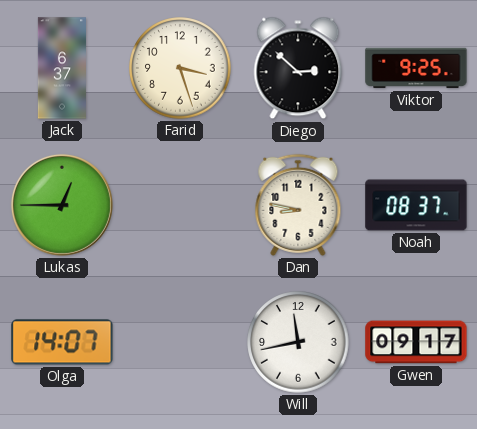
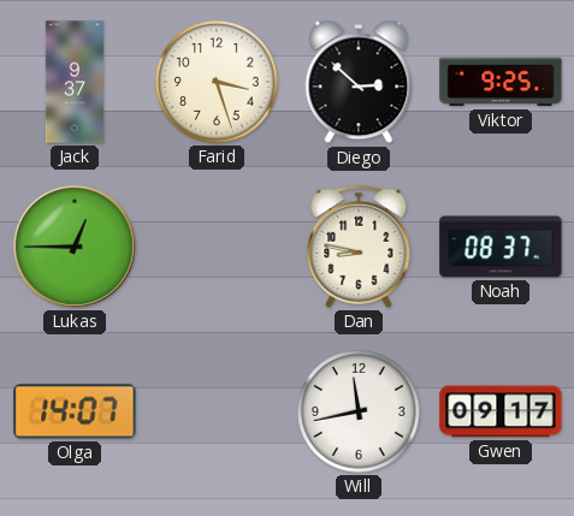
Jack: 6:37 -> 9:37
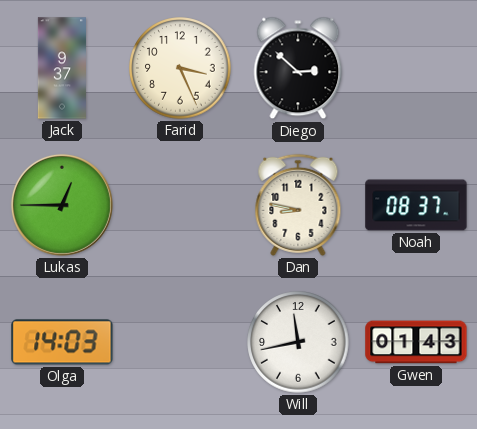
Farid: 3:27 -> 3:26
Viktor: 9:25 -> none
Olga: 14:07 -> 14:03
Gwen: 09:17 -> 01:43
